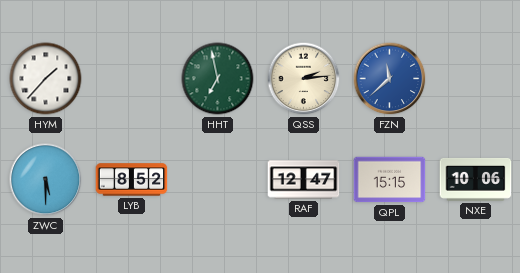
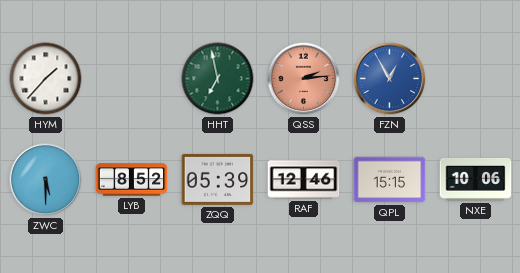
QSS dial: cream -> salmon
FZN: 11:38 -> 12:55
ZQQ: none -> 05:39
RAF: 12:47 -> 12:46
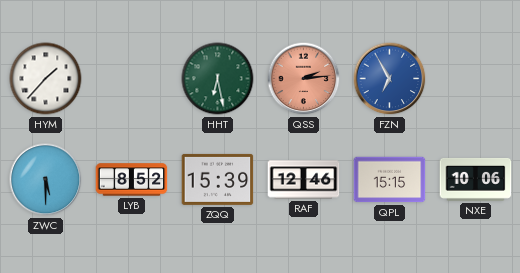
HHT: 6:58 -> 6:28
FZN: 12:55 -> 6:55
ZQQ: 05:39 -> 15:39
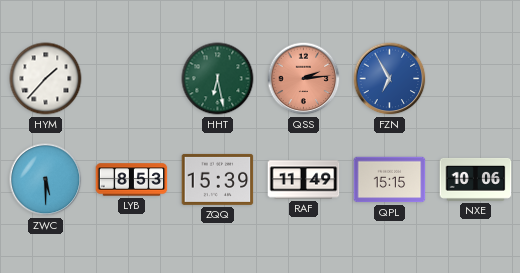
LYB: 8:52 -> 8:53
RAF: 12:46 -> 11:49
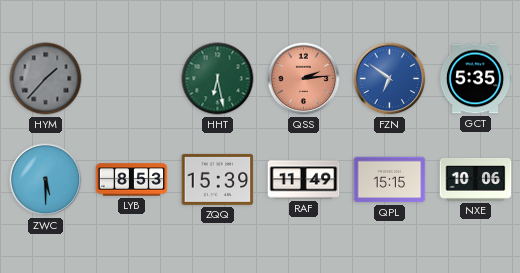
HYM dial: white -> grey
FZN: 6:55 -> 6:51
GCT: none -> 5:35
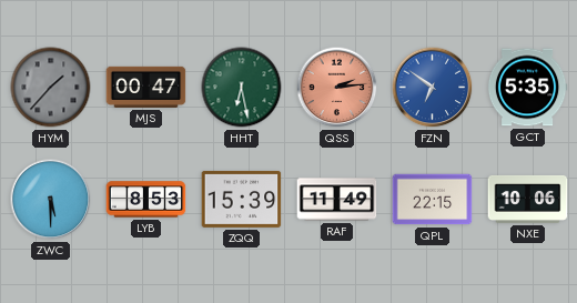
MJS: none -> 00:47
QPL: 15:15 -> 22:15
